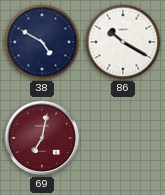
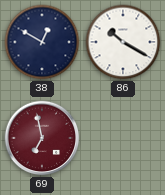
38: 4:50 -> 12:50
69: 7:02 -> 6:58
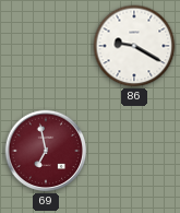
38: 12:50 -> none
86: 10:20 -> 9:20
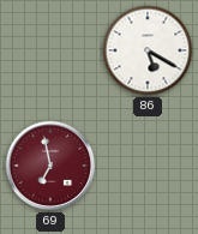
86: 9:20 -> 5:20
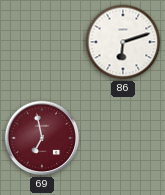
86: 5:20 -> 6:12
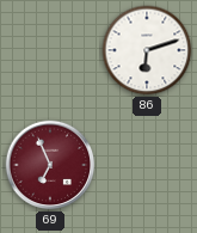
69: 6:58 -> 6:56
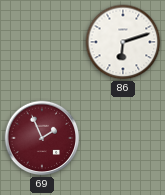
69: 6:56 -> 1:56
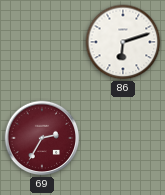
69: 1:56 -> 2:35
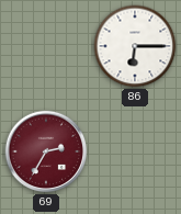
86: 6:12 -> 6:15
